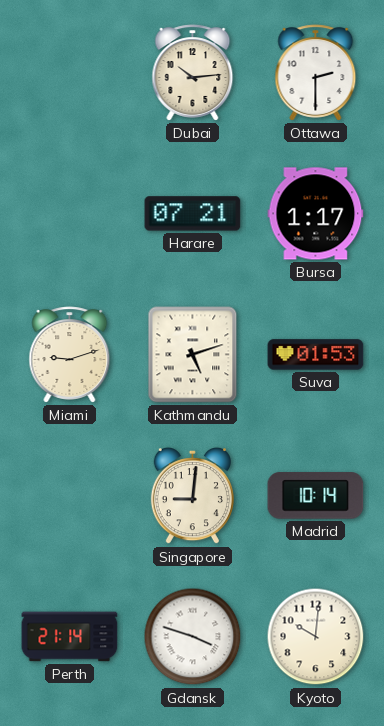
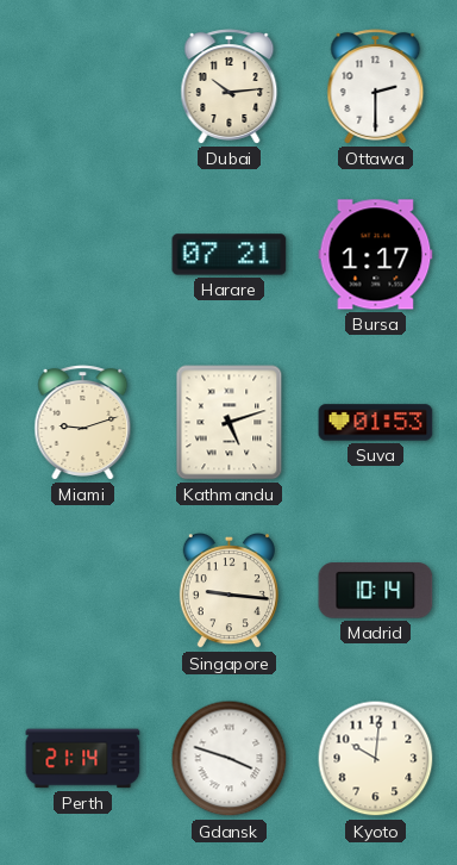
Singapore: 9:01 -> 9:16
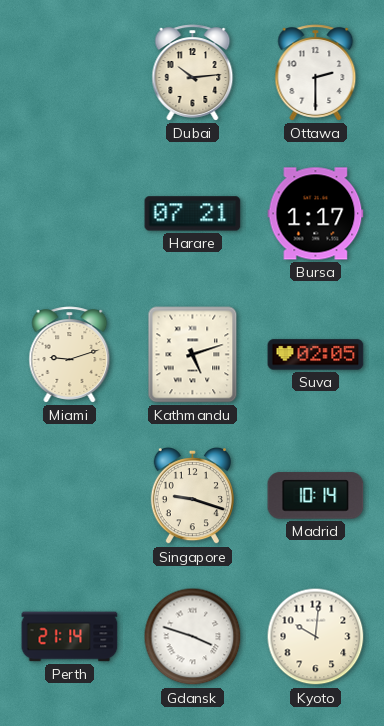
Suva: 01:53 -> 02:05
Singapore: 9:16 -> 9:18
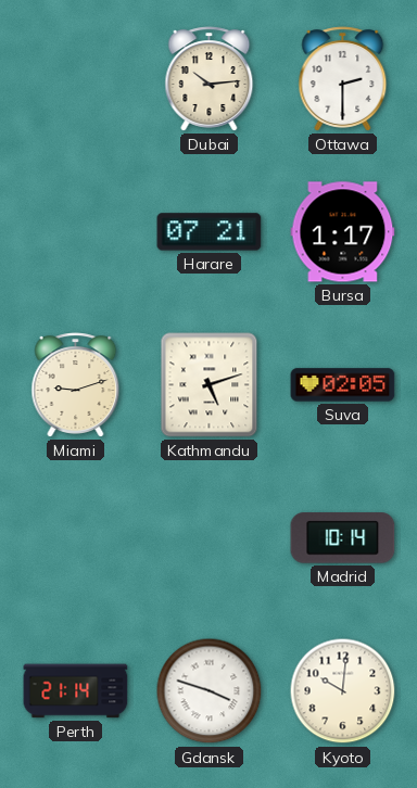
Singapore: 9:18 -> none
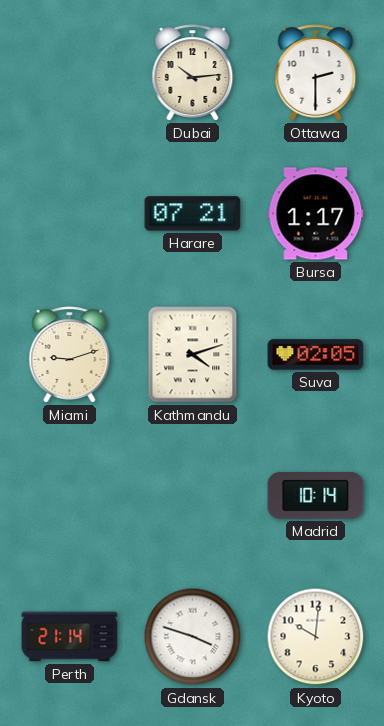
Kathmandu: 5:12 -> 4:12
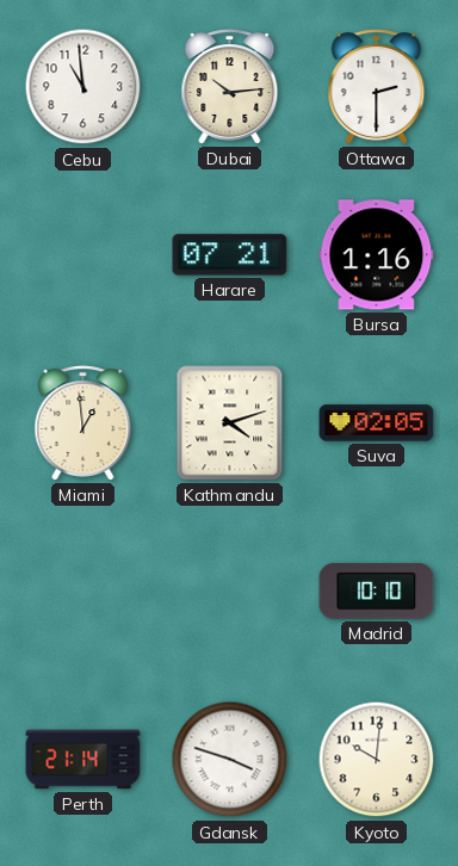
Cebu: none -> 10:59
Bursa: 1:17 -> 1:16
Miami: 9:12 -> 12:59
Madrid: 10:14 -> 10:10
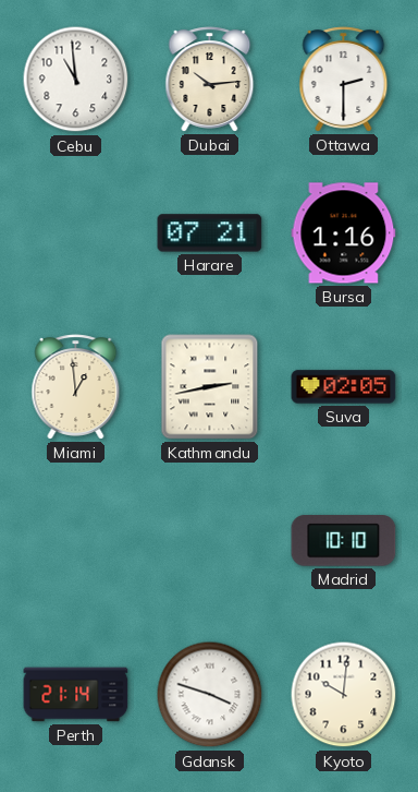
Kathmandu: 4:12 -> 2:43
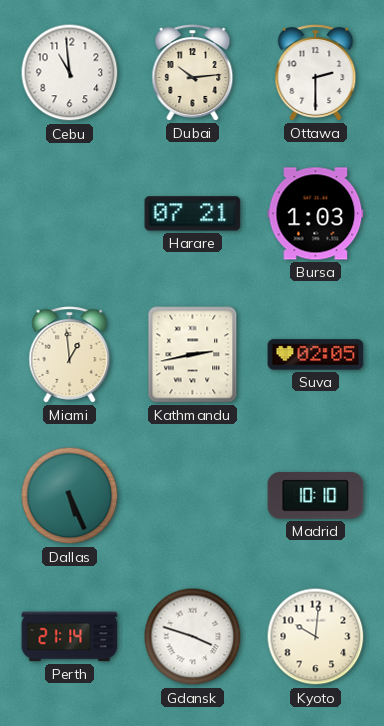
Bursa: 1:16 -> 1:03
Dallas: none -> 5:26
